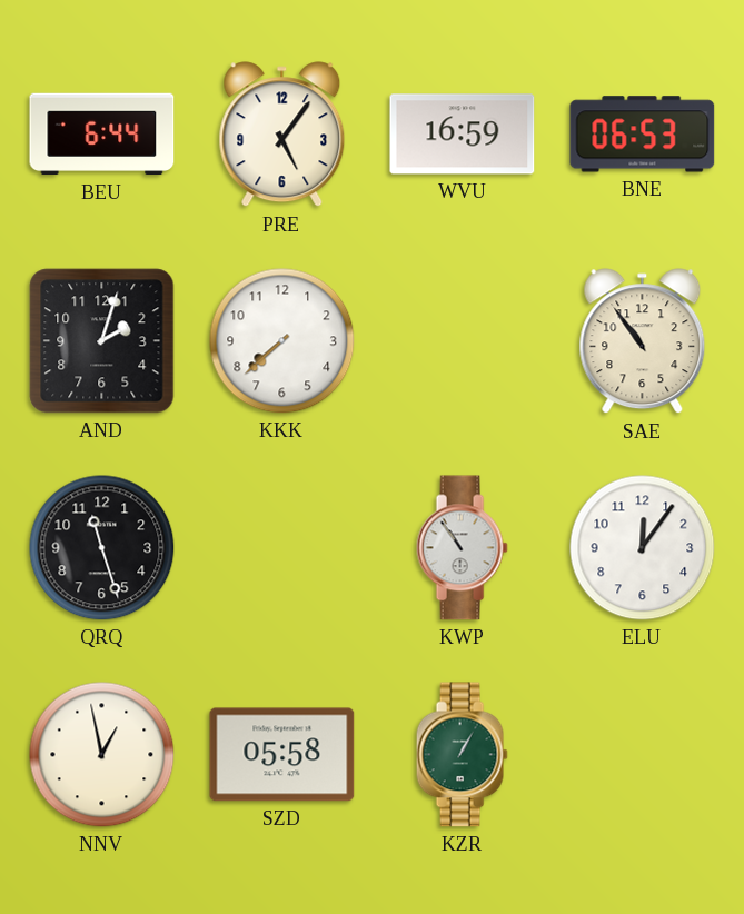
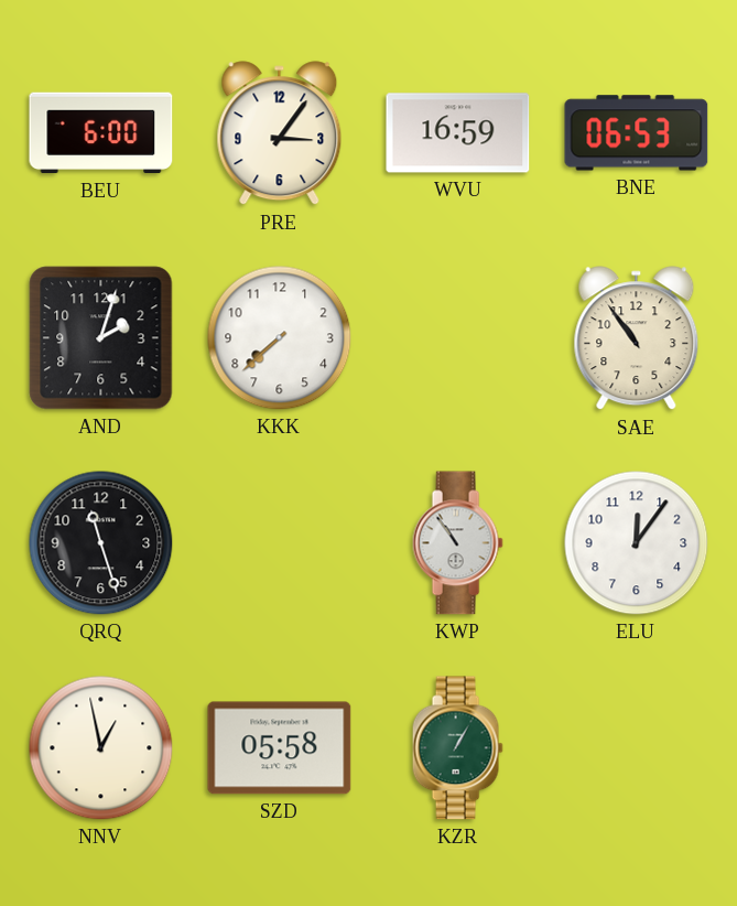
BEU: 6:44 -> 6:00
PRE: 5:06 -> 3:06
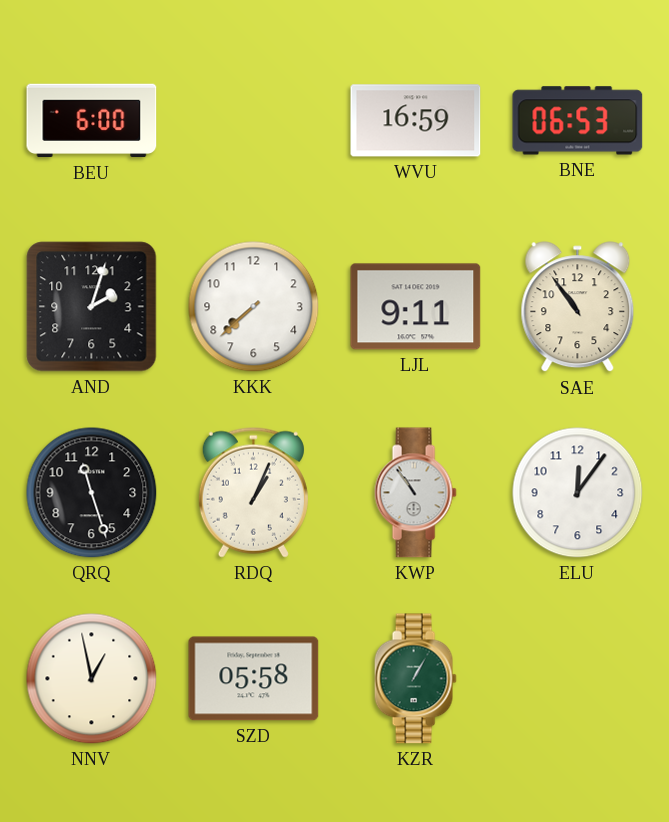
PRE: 3:06 -> none
LJL: none -> 9:11
RDQ: none -> 1:04
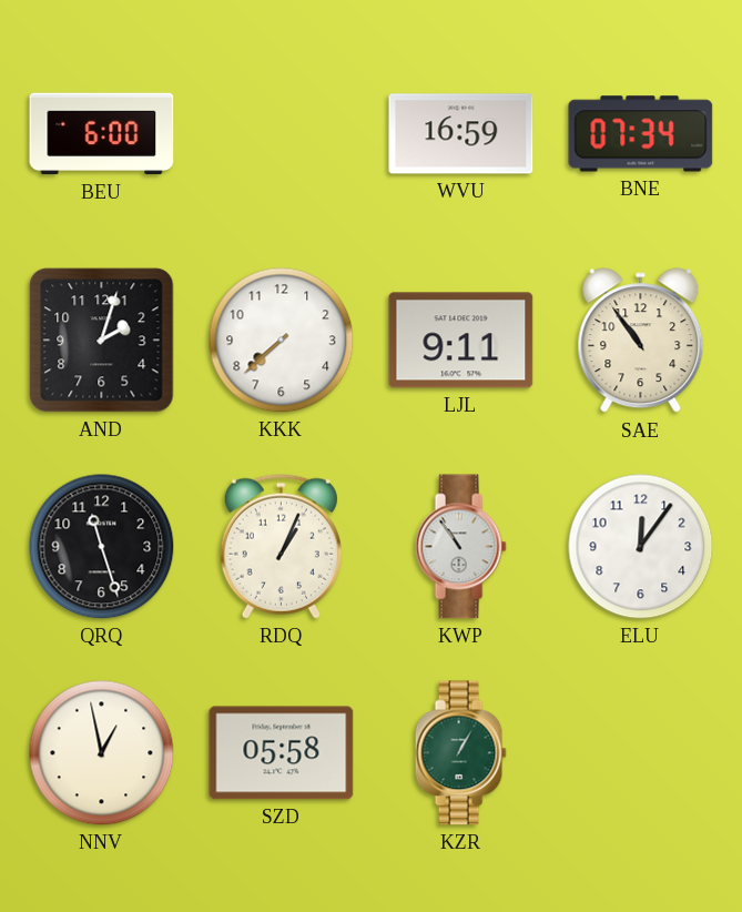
BNE: 06:53 -> 07:34
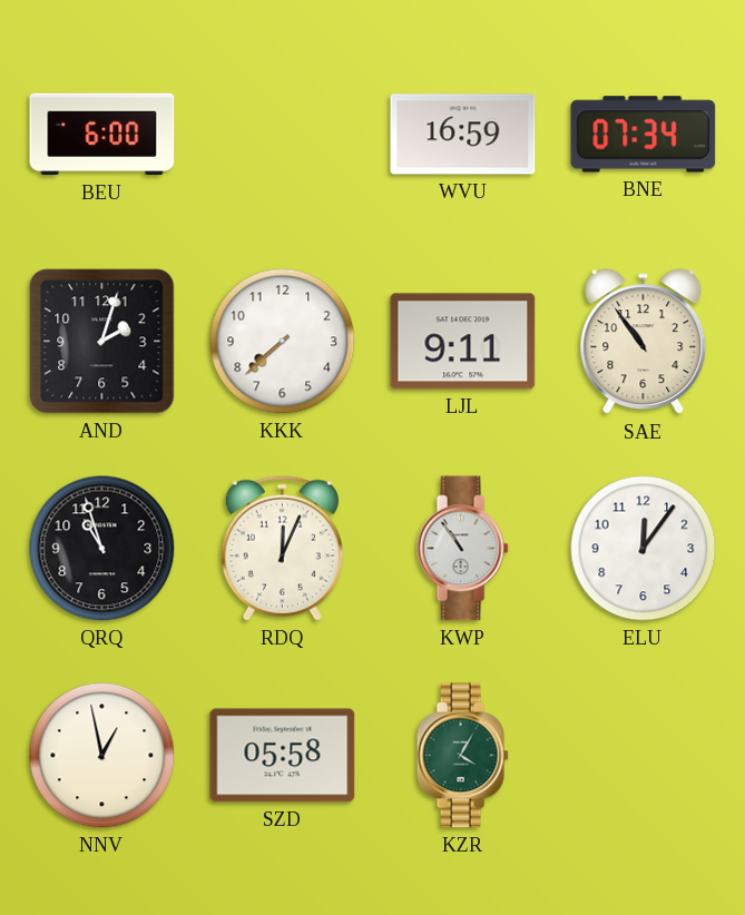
QRQ: 11:27 -> 10:57
RDQ: 1:04 -> 12:04
KZR: 1:05 -> 4:05
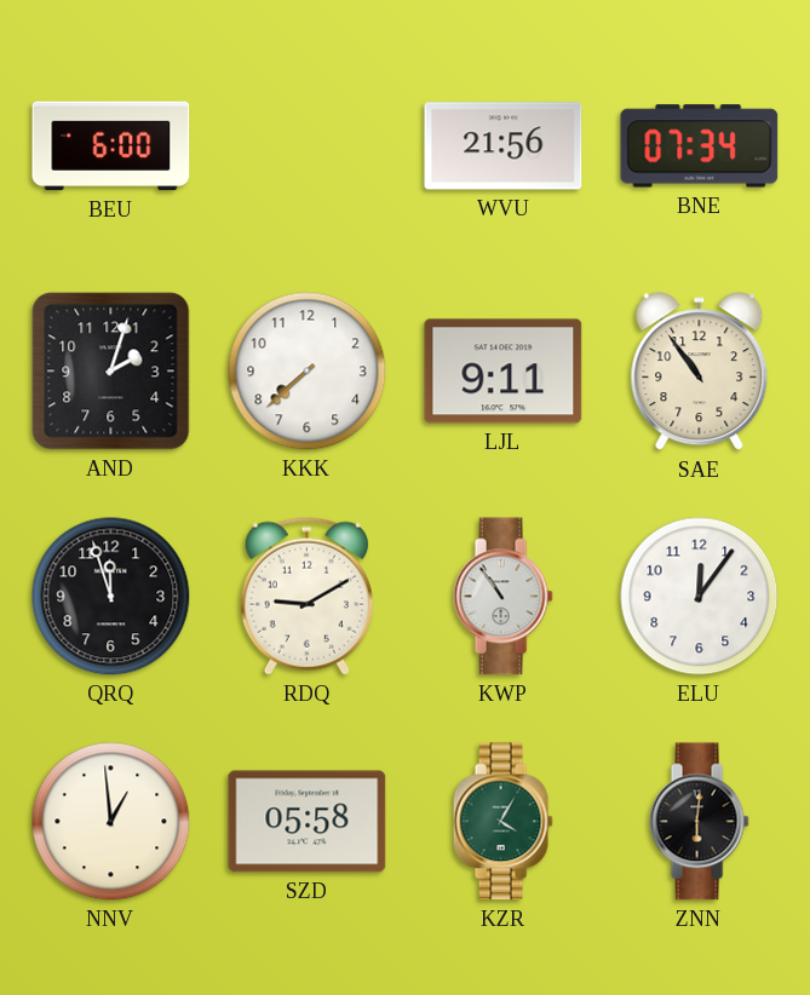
WVU: 16:59 -> 21:56
QRQ: 10:57 -> 11:57
RDQ: 12:04 -> 9:10
NNV: 12:58 -> 12:59
ZNN: none -> 6:01
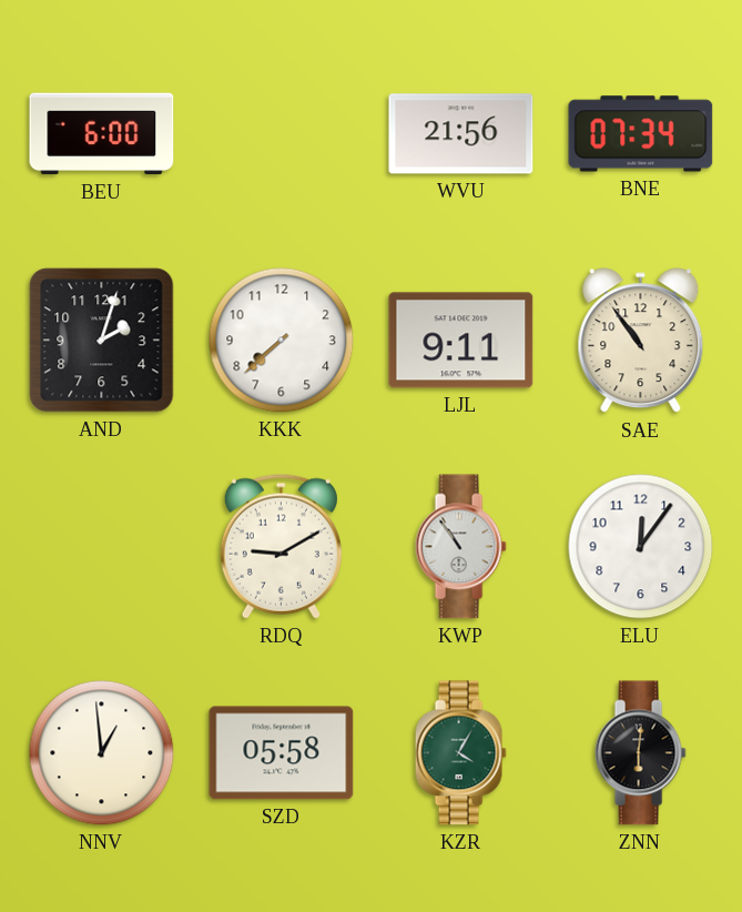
QRQ: 11:57 -> none
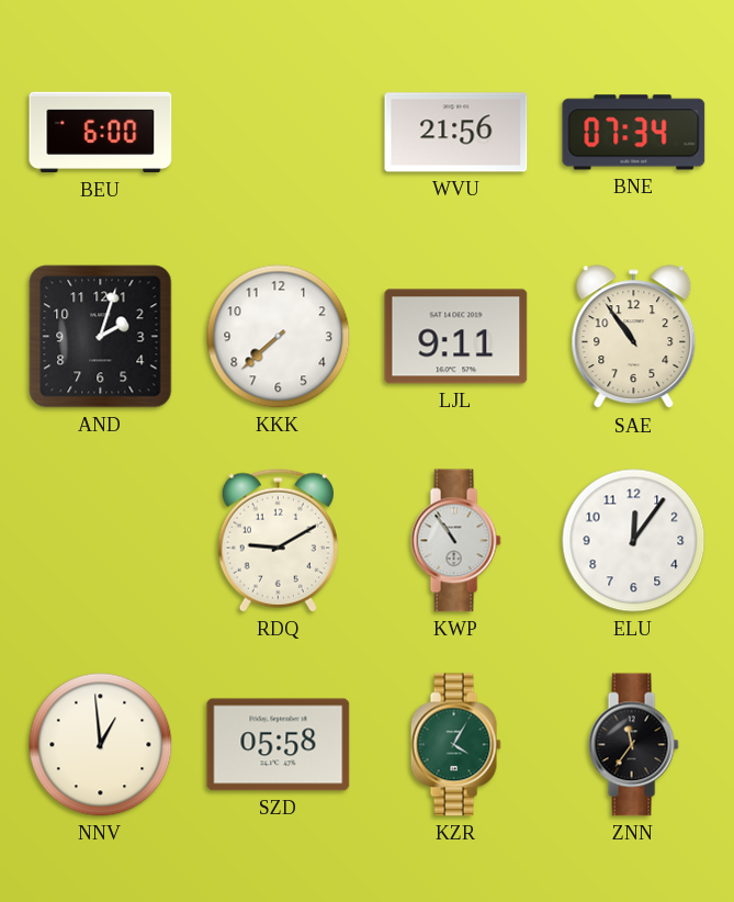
ZNN: 6:01 -> 11:36
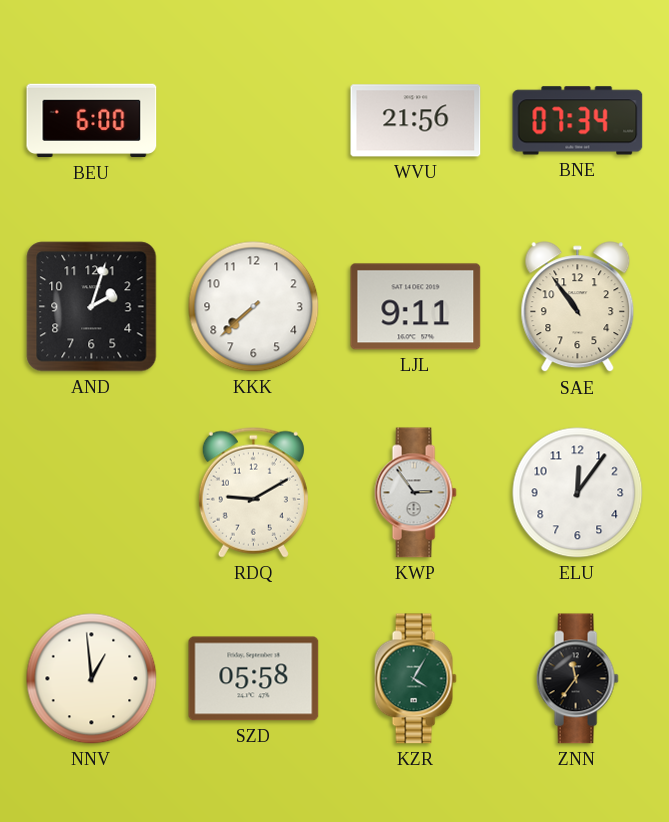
KWP: 10:54 -> 2:54
